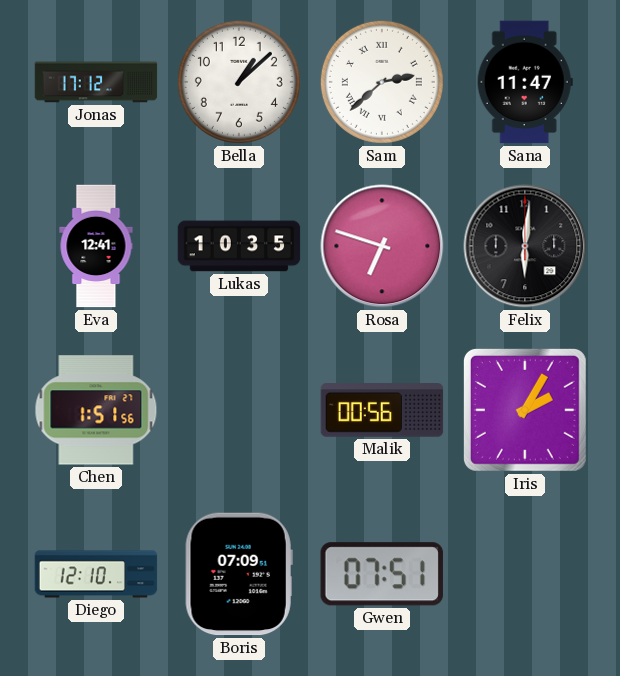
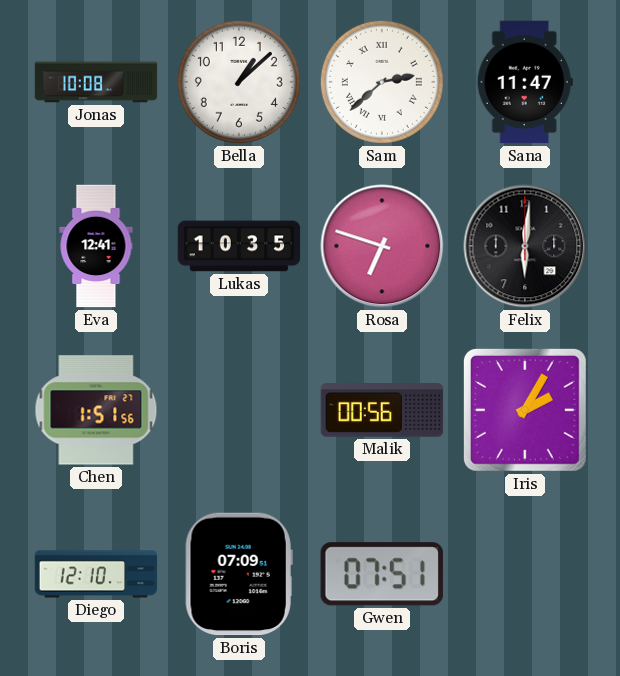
Jonas: 17:12 -> 10:08
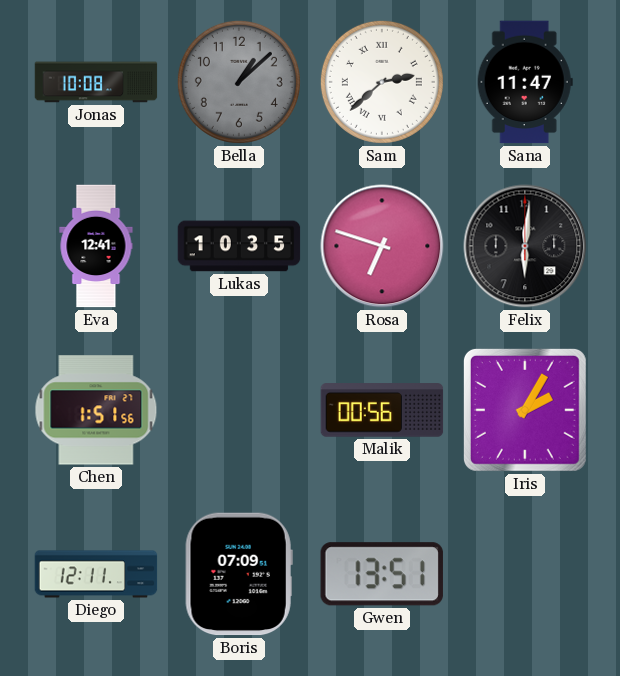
Bella dial: white -> grey
Diego: 12:10 -> 12:11
Gwen: 07:51 -> 13:51
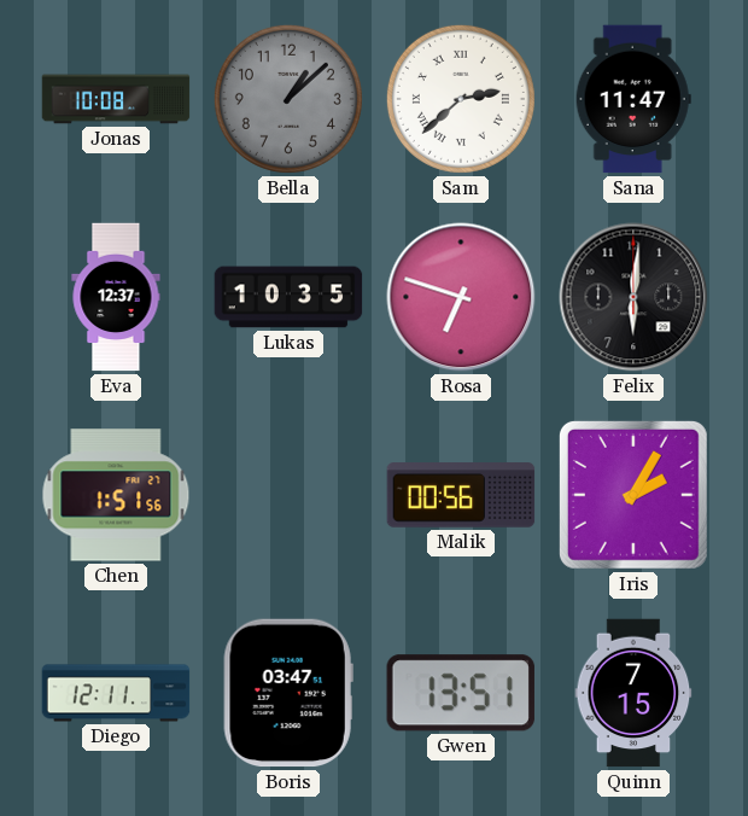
Eva: 12:41 -> 12:37
Boris: 07:09 -> 03:47
Quinn: none -> 7:15
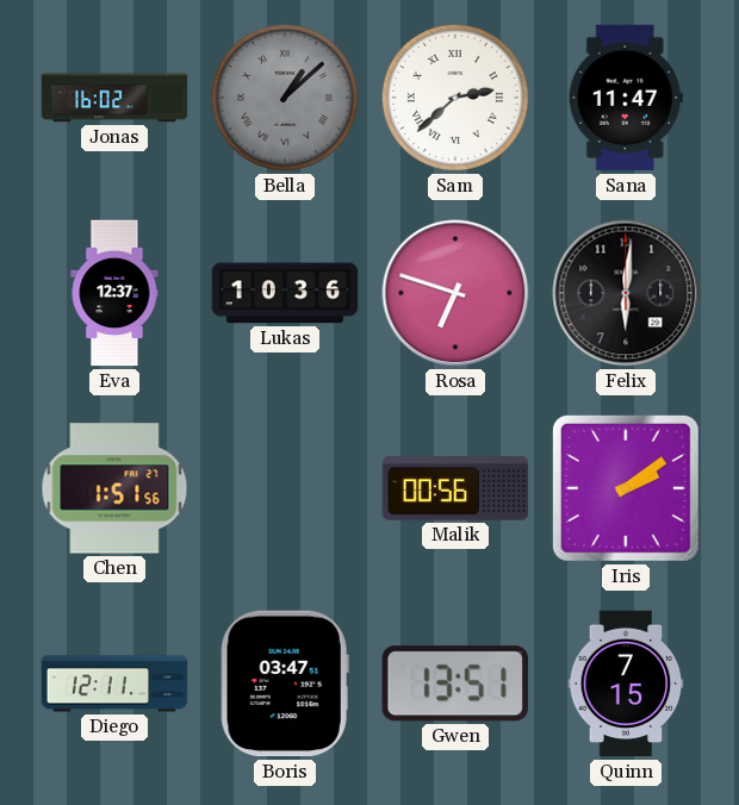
Jonas: 10:08 -> 16:02
Bella numerals: Arabic -> Roman
Lukas: 10:35 -> 10:36
Iris: 2:05 -> 2:09
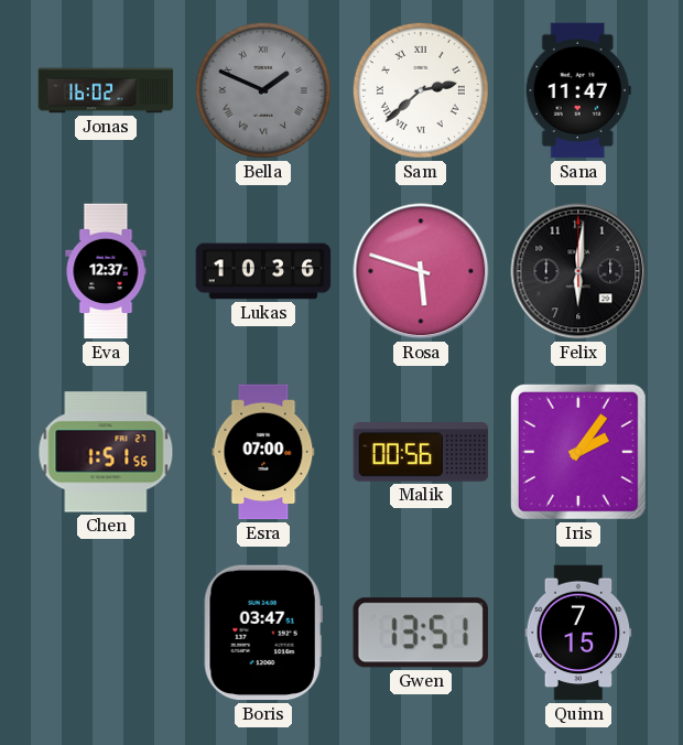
Bella: 1:08 -> 1:49
Rosa: 6:48 -> 5:48
Esra: none -> 07:00
Iris: 2:09 -> 2:06
Diego: 12:11 -> none
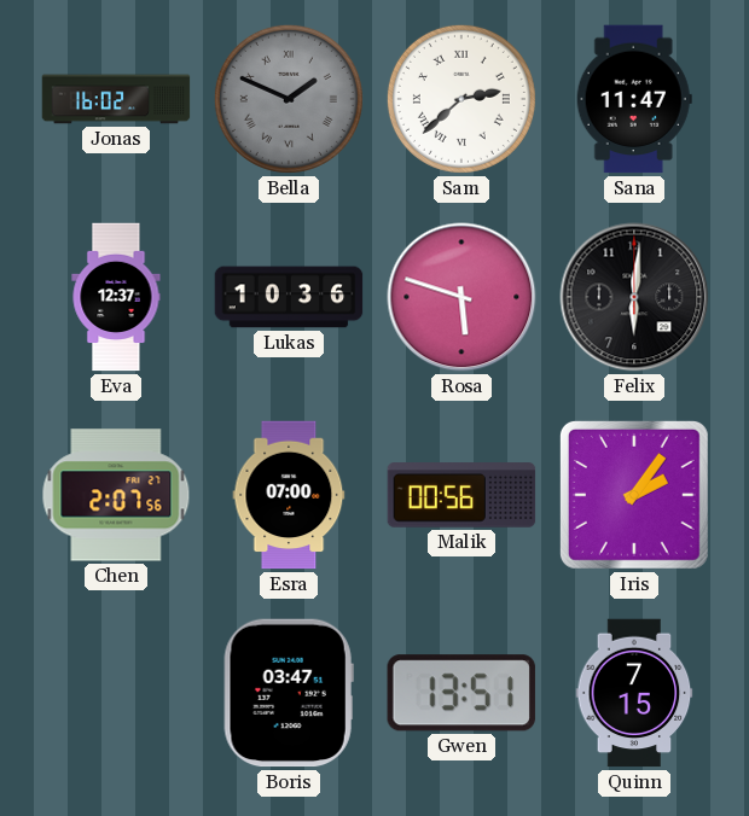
Chen: 1:51 -> 2:07
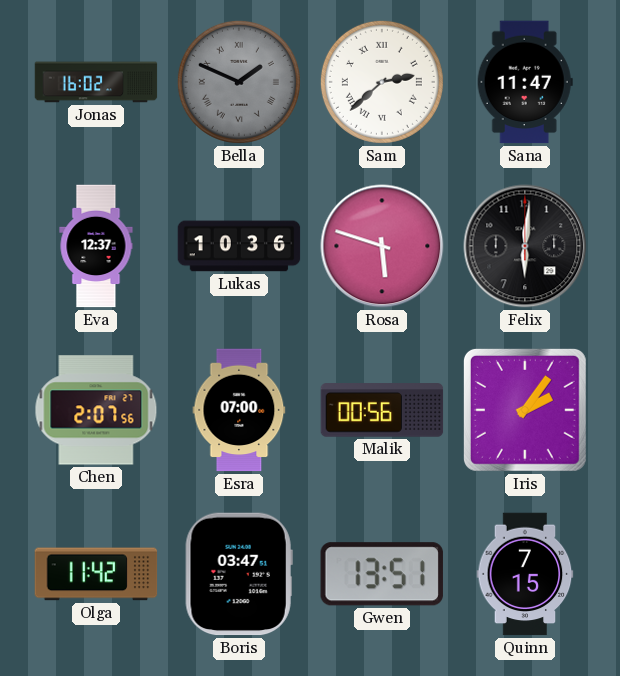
Olga: none -> 11:42
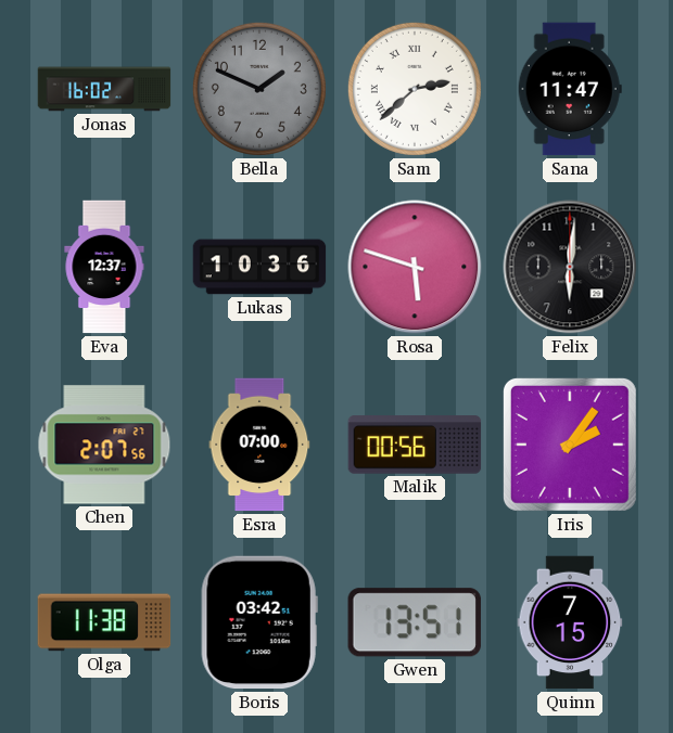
Bella numerals: Roman -> Arabic
Olga: 11:42 -> 11:38
Boris: 03:47 -> 03:42
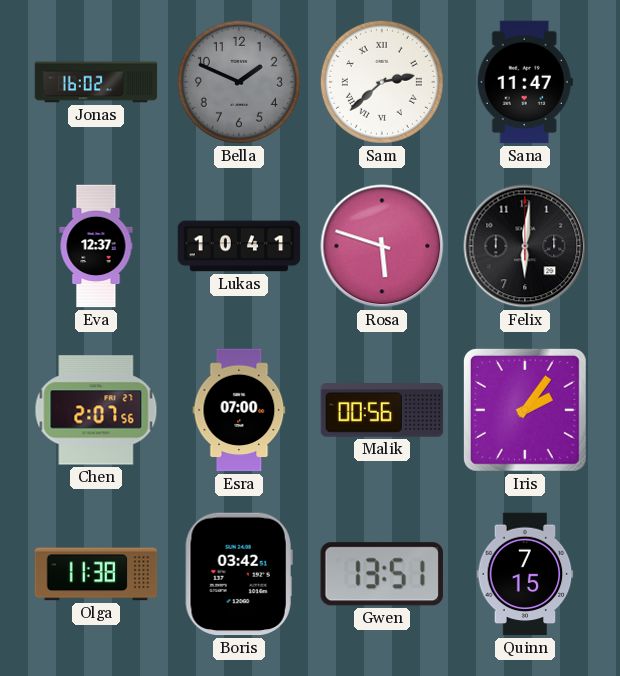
Lukas: 10:36 -> 10:41
